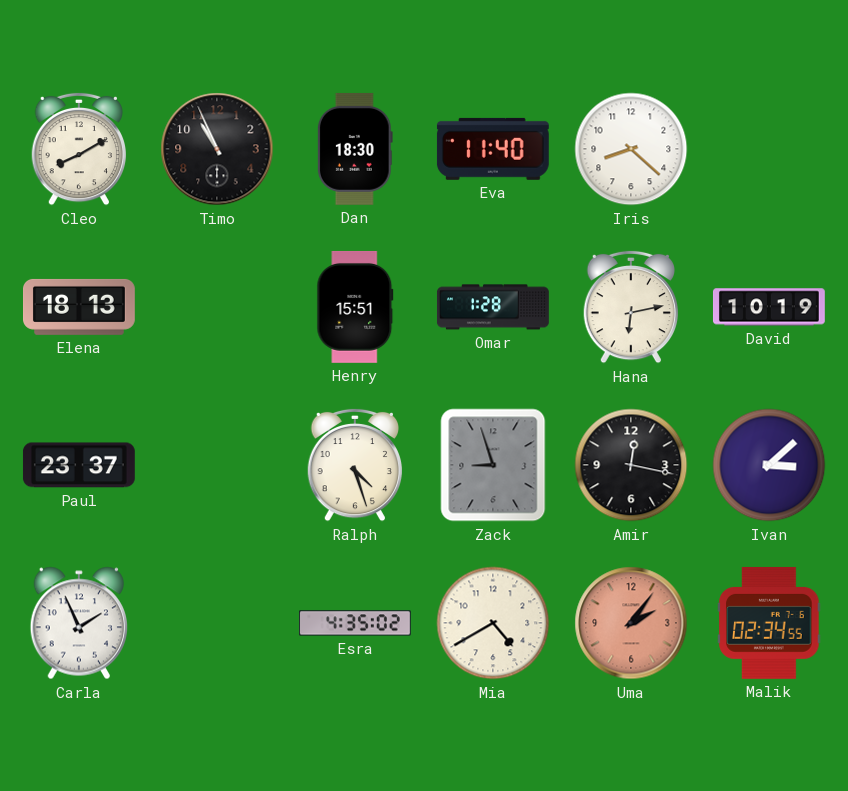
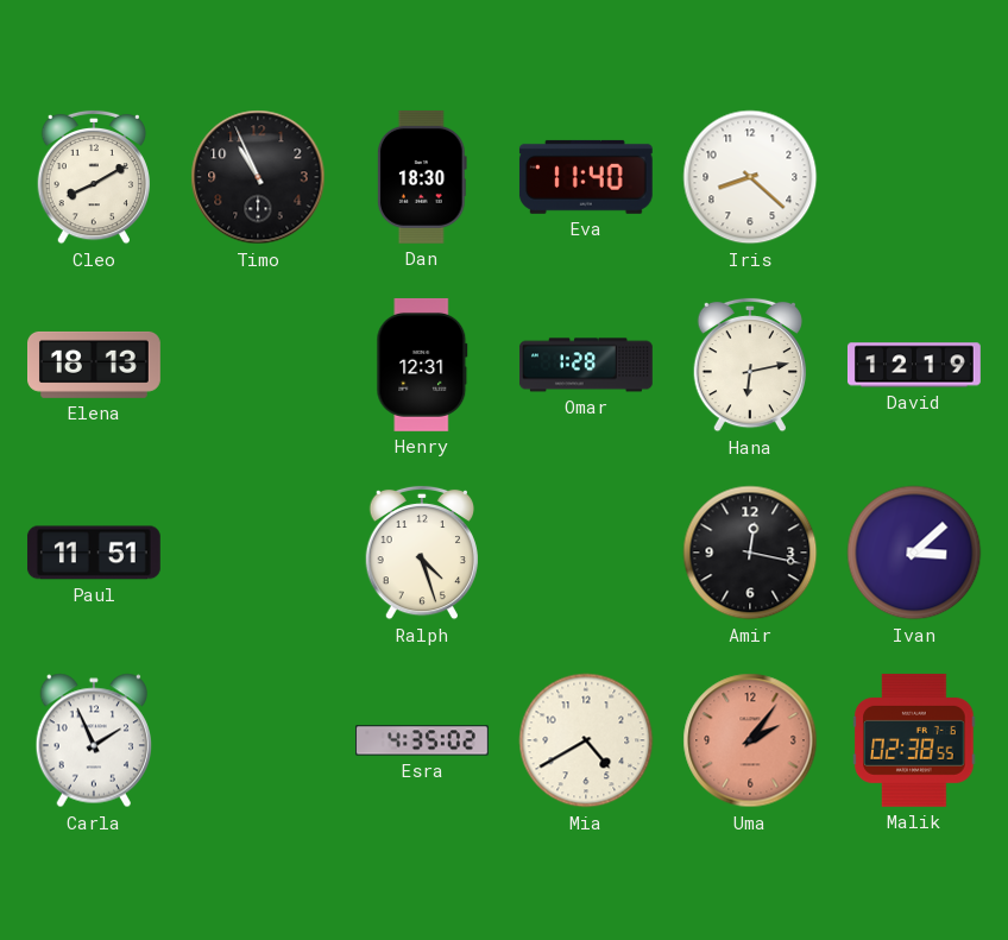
Henry: 15:51 -> 12:31
David: 10:19 -> 12:19
Paul: 23:37 -> 11:51
Zack: 8:57 -> none
Malik: 02:34 -> 02:38
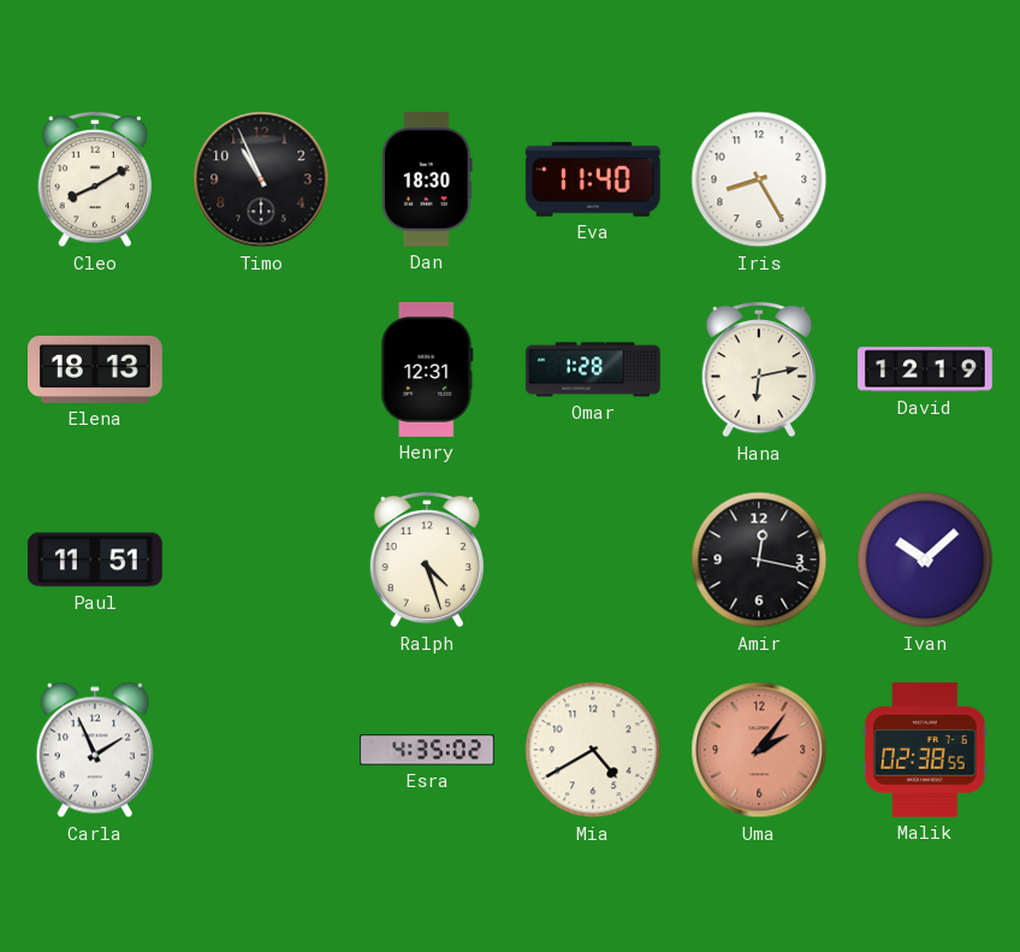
Iris: 8:22 -> 8:25
Ivan: 3:08 -> 10:08
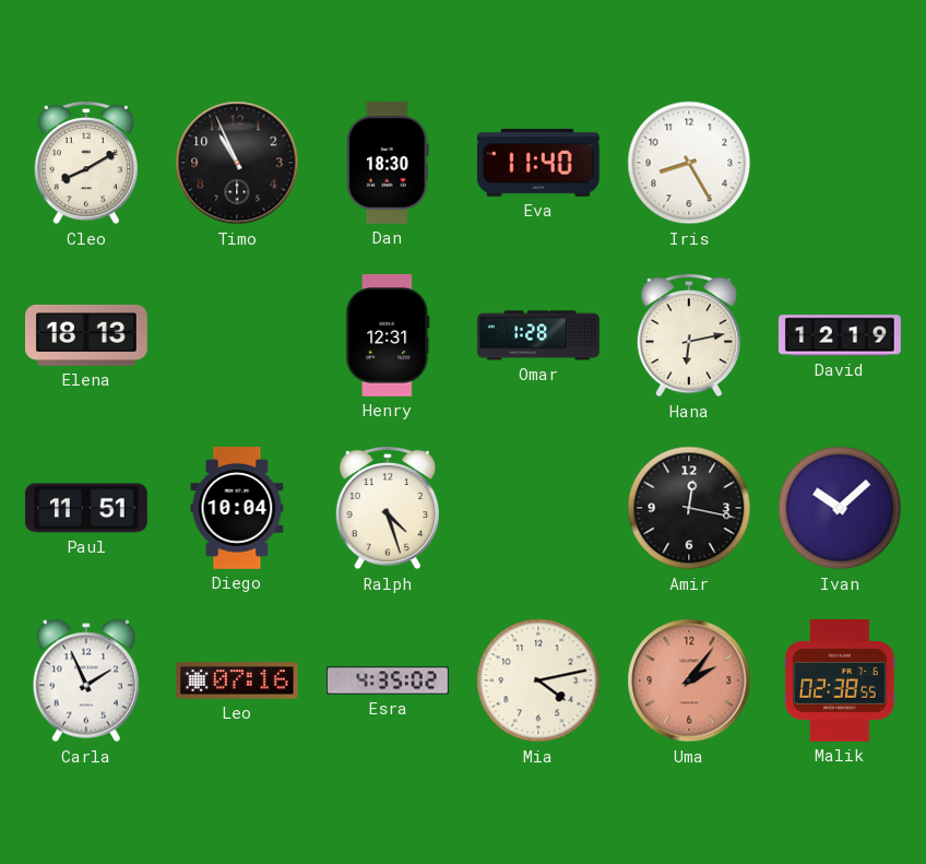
Diego: none -> 10:04
Leo: none -> 07:16
Mia: 4:40 -> 4:13
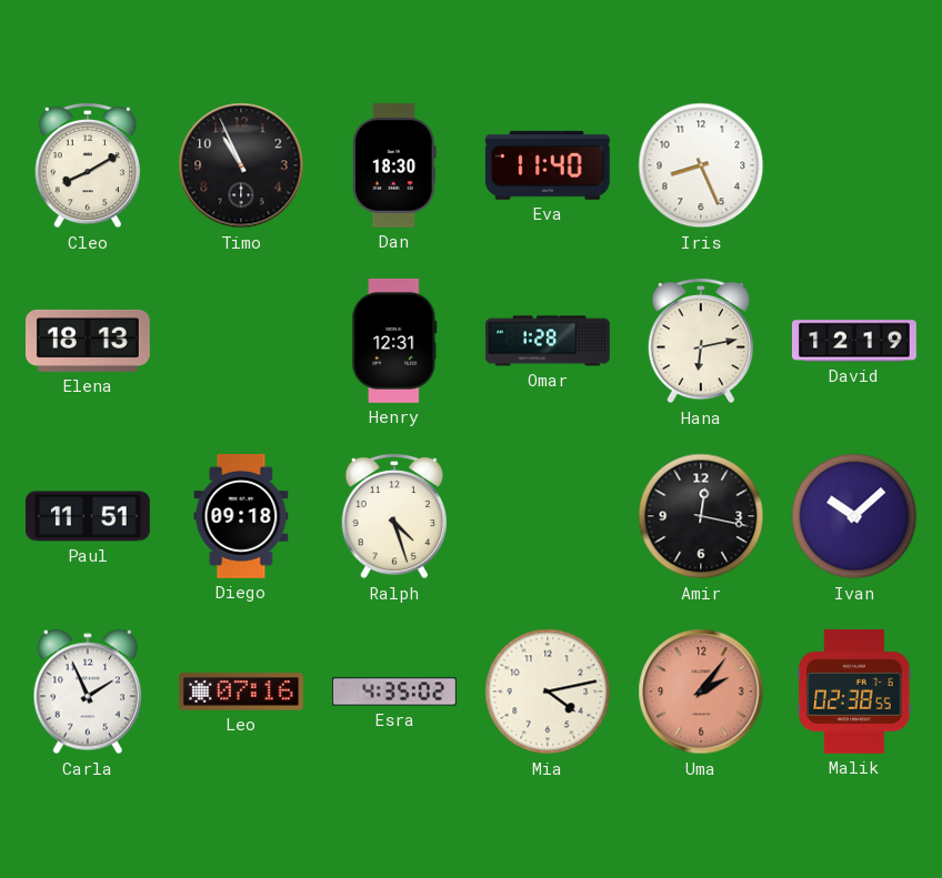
Iris: 8:25 -> 8:26
Diego: 10:04 -> 09:18
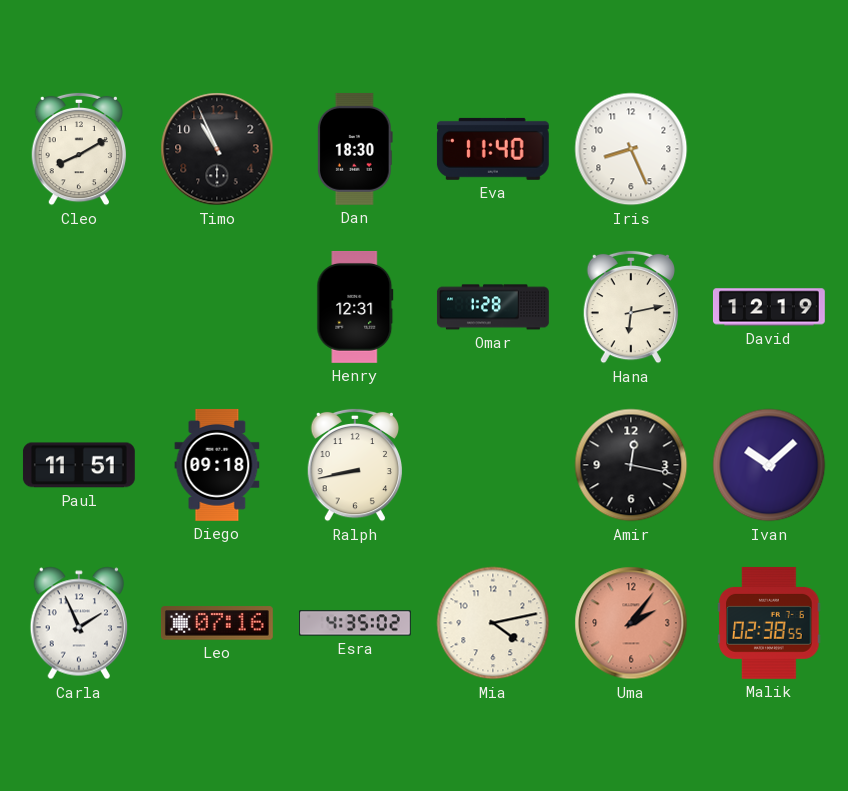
Elena: 18:13 -> none
Ralph: 4:27 -> 8:43
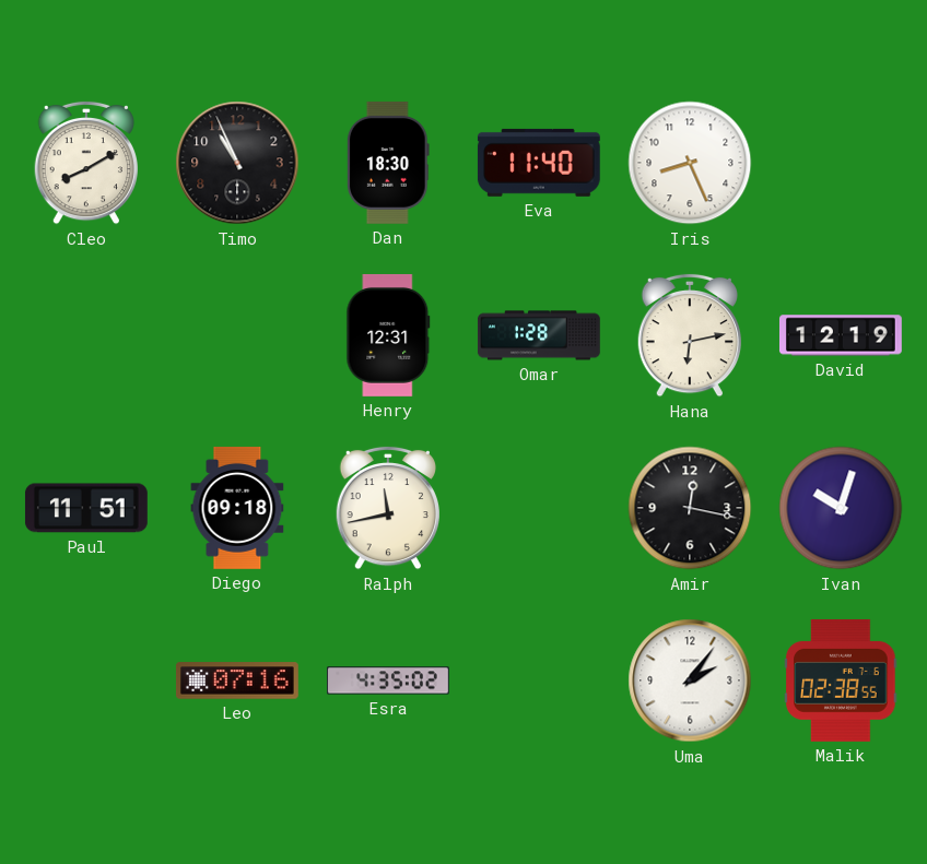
Ralph: 8:43 -> 11:43
Ivan: 10:08 -> 10:03
Carla: 1:56 -> none
Mia: 4:13 -> none
Uma dial: salmon -> white
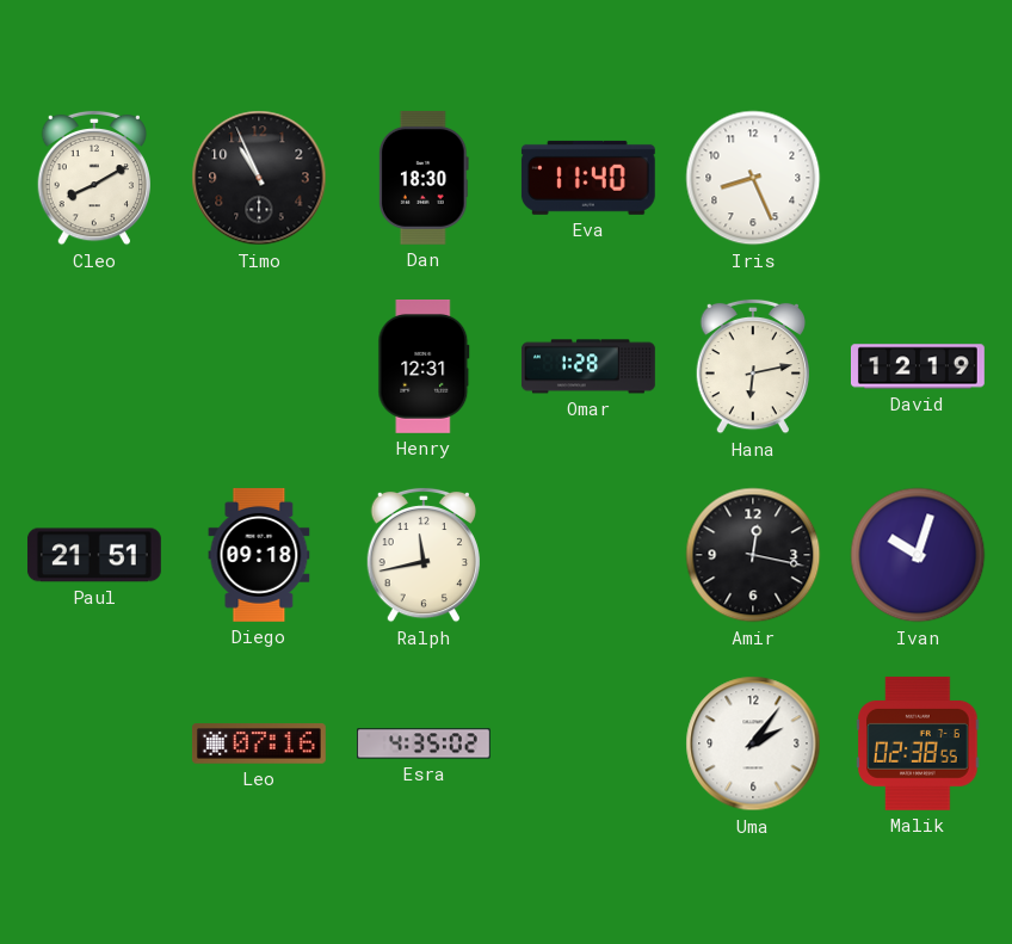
Paul: 11:51 -> 21:51
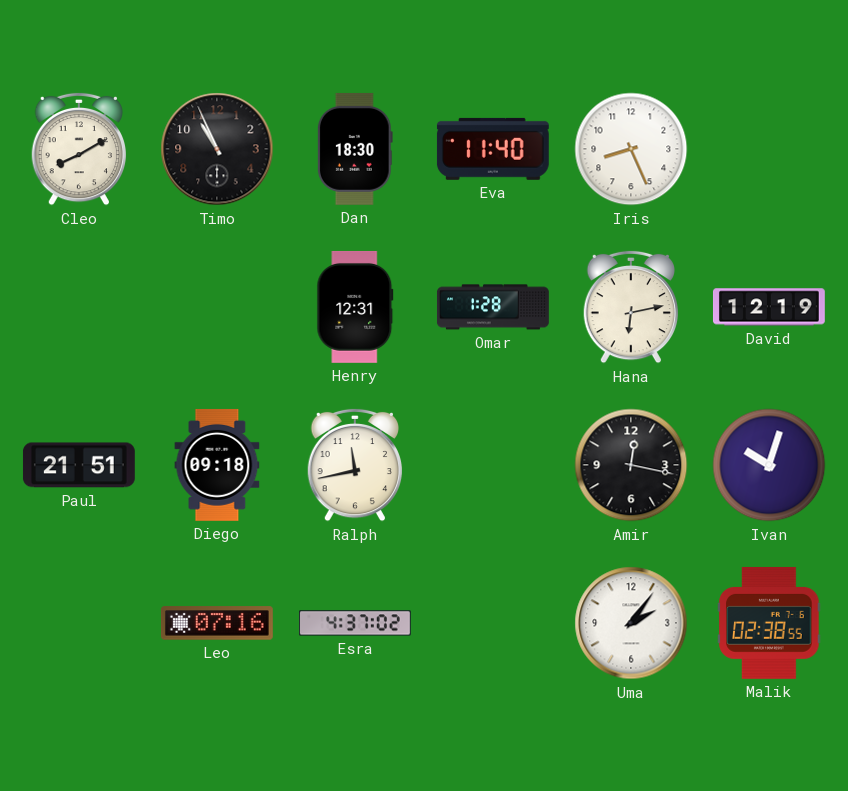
Esra: 4:35 -> 4:37
